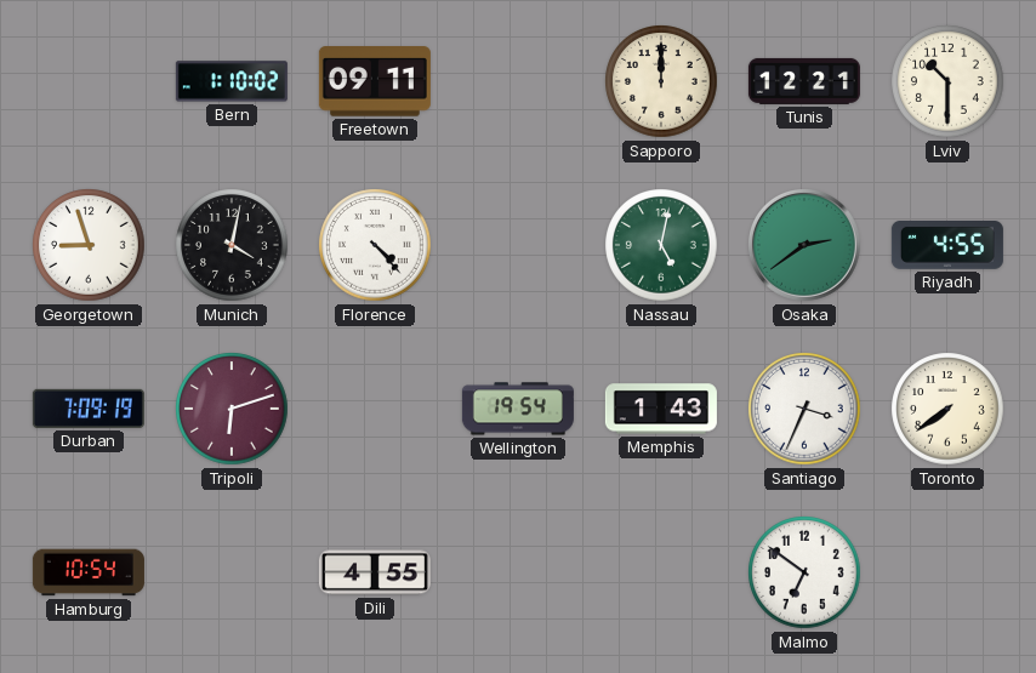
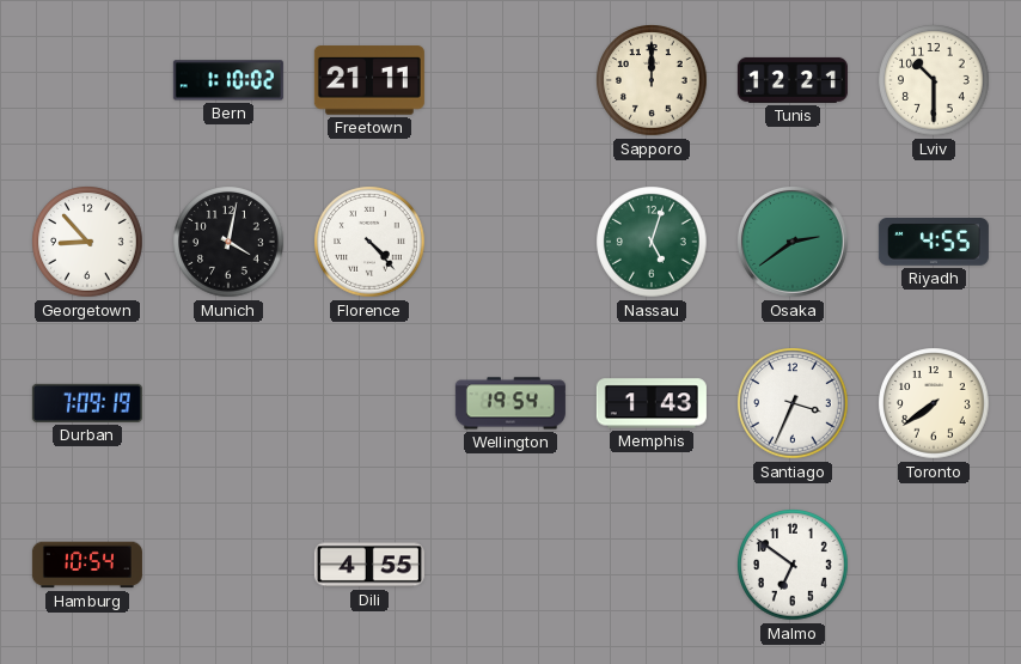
Freetown: 09:11 -> 21:11
Georgetown: 8:57 -> 8:53
Nassau: 5:02 -> 5:03
Tripoli: 6:12 -> none
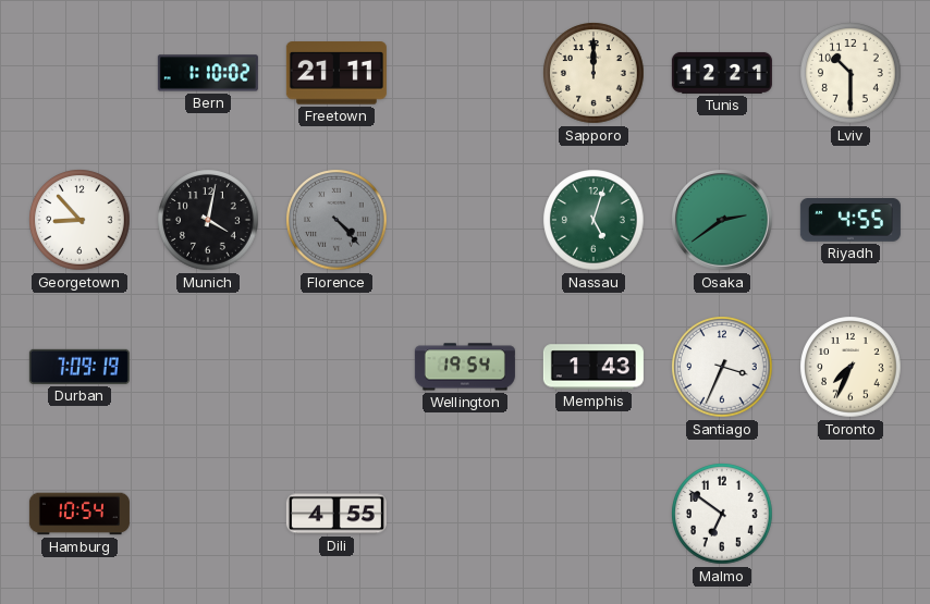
Florence dial: white -> grey
Toronto: 7:39 -> 7:34
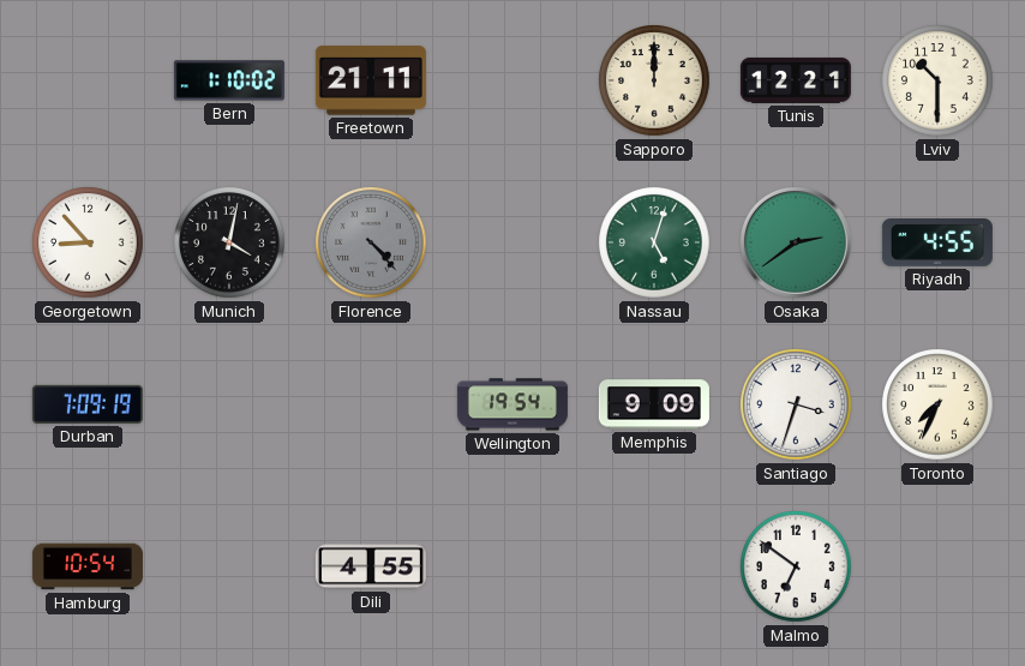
Memphis: 1:43 -> 9:09
Santiago: 3:34 -> 3:33
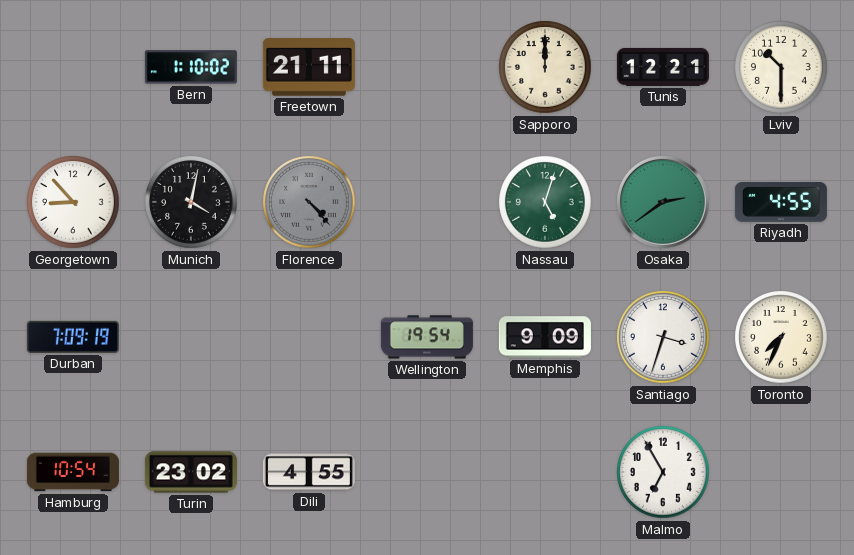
Turin: none -> 23:02
Malmo: 6:51 -> 6:55
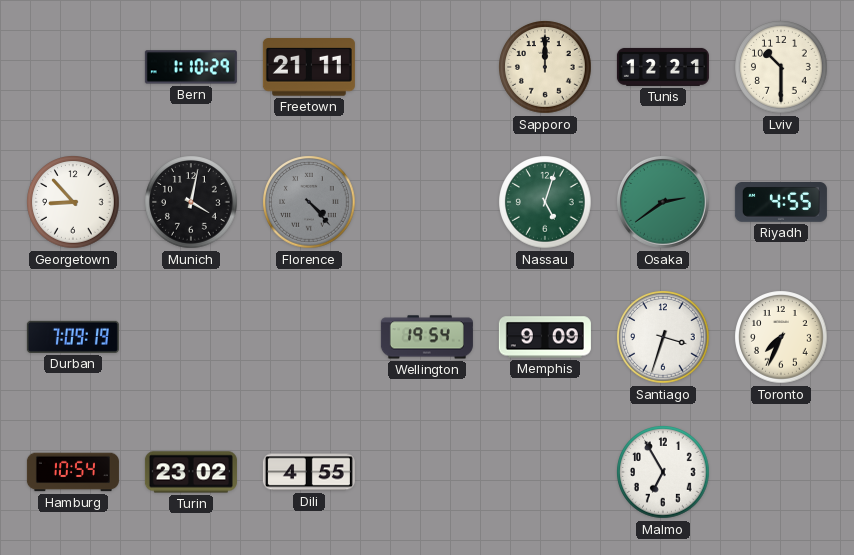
Bern: 1:10:02 -> 1:10:29
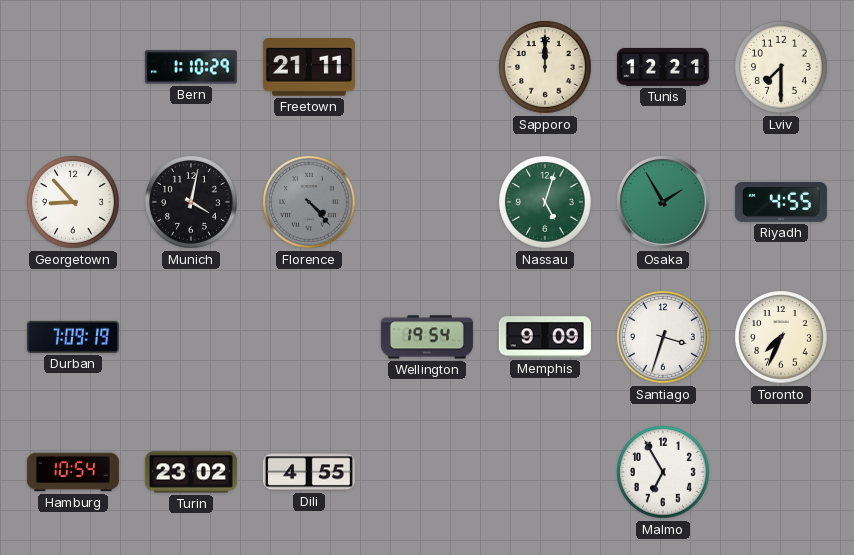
Lviv: 10:30 -> 7:30
Osaka: 2:39 -> 1:55
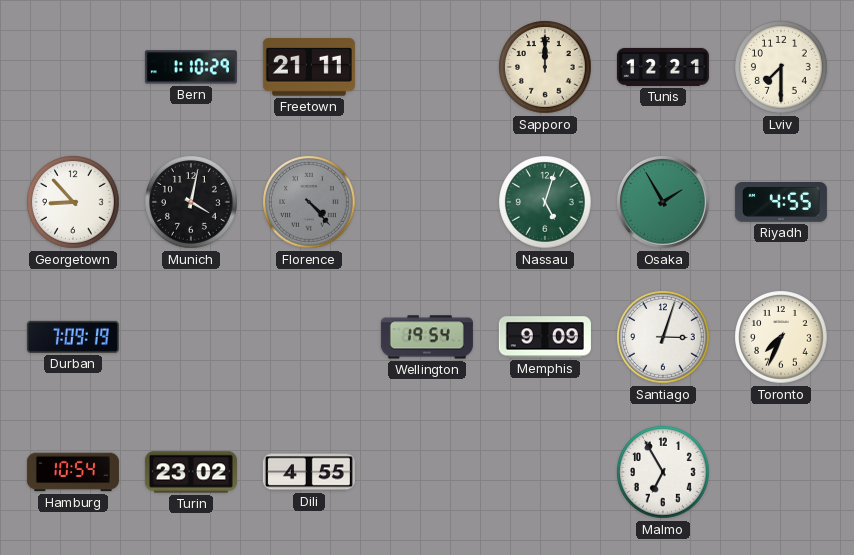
Santiago: 3:33 -> 3:03
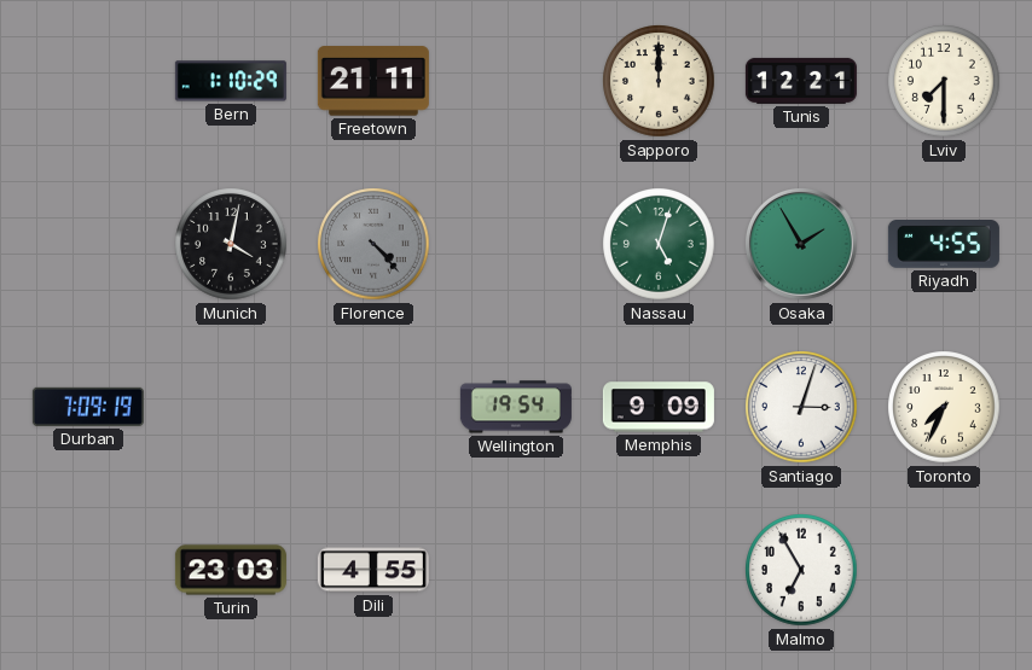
Georgetown: 8:53 -> none
Hamburg: 10:54 -> none
Turin: 23:02 -> 23:03
